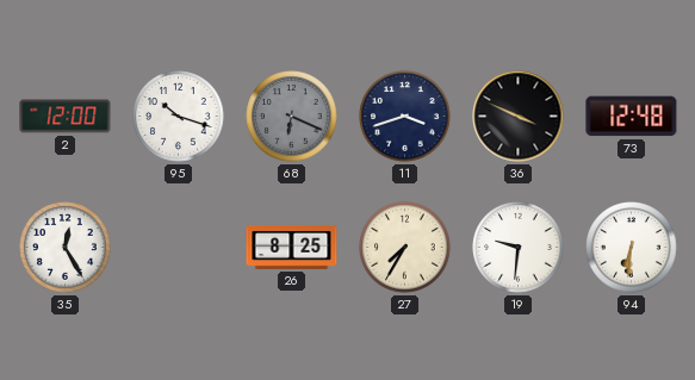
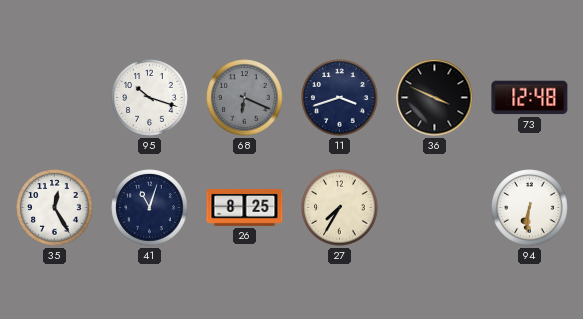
2: 12:00 -> none
41: none -> 11:03
19: 9:31 -> none
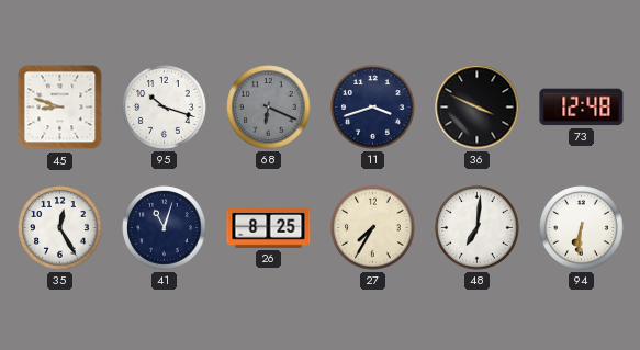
45: none -> 8:48
48: none -> 7:01
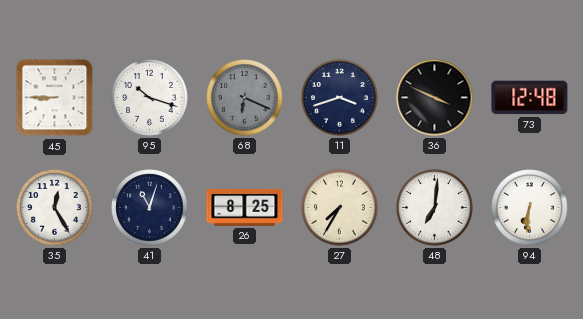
45: 8:48 -> 8:45
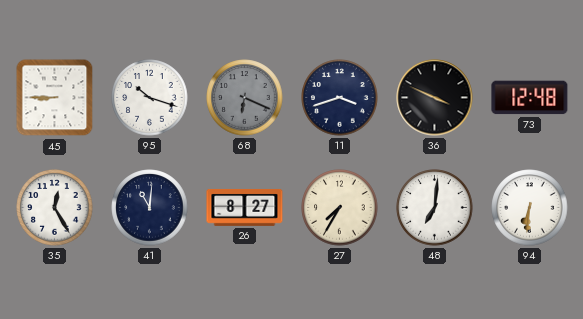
41: 11:03 -> 11:01
26: 8:25 -> 8:27
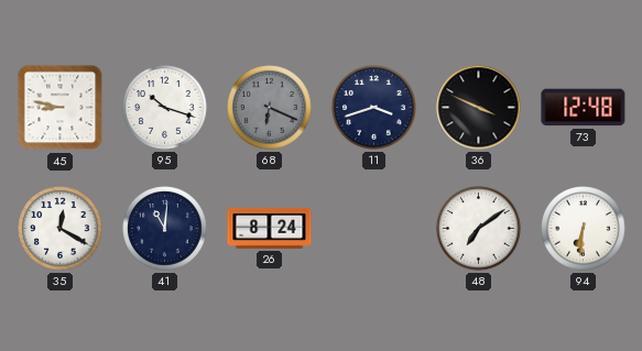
45: 8:45 -> 8:47
35: 12:25 -> 12:20
26: 8:27 -> 8:24
27: 7:35 -> none
48: 7:01 -> 7:09
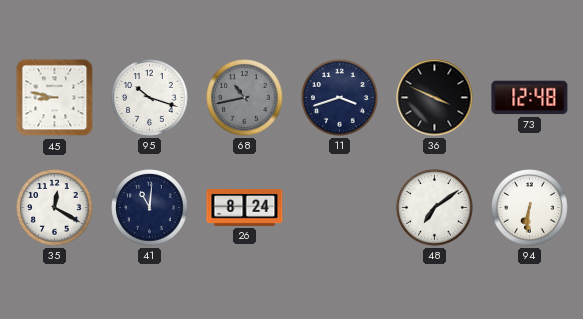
68: 6:19 -> 10:43
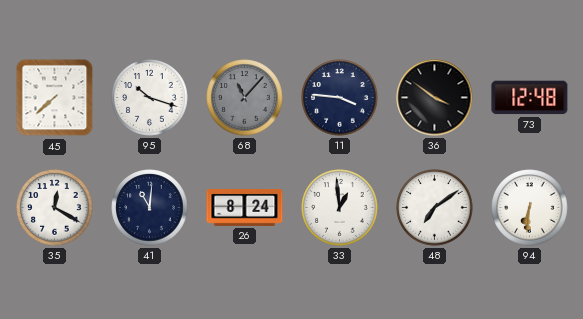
45: 8:47 -> 7:38
68: 10:43 -> 11:07
11: 3:42 -> 3:46
36: 3:49 -> 3:51
33: none -> 12:59
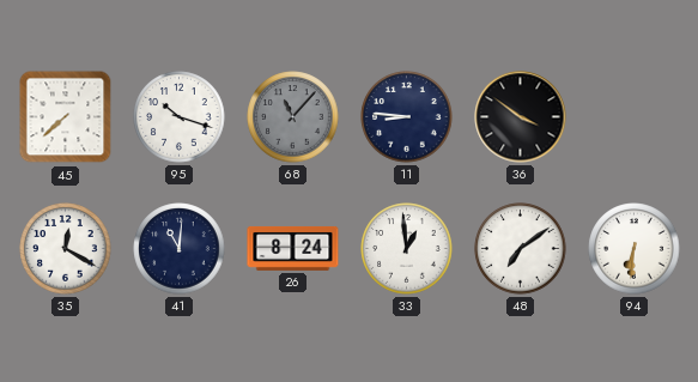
11: 3:46 -> 8:46
73: 12:48 -> none
